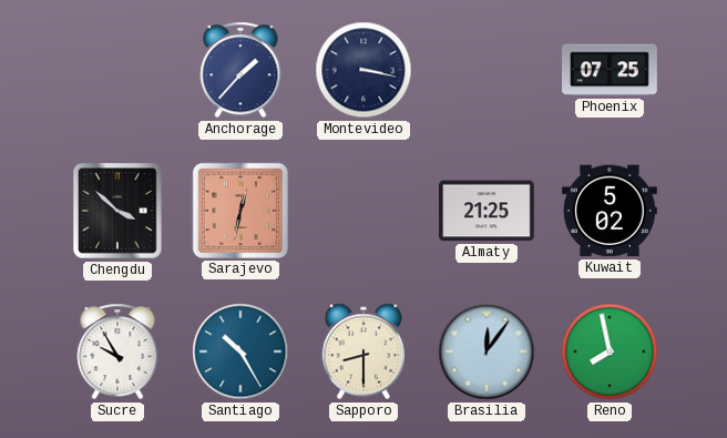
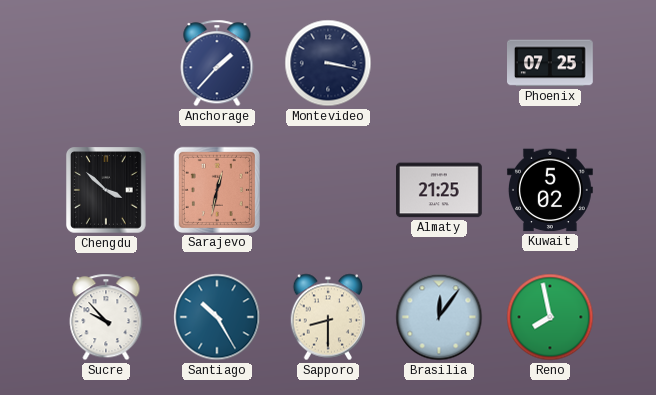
Sucre: 9:55 -> 9:53
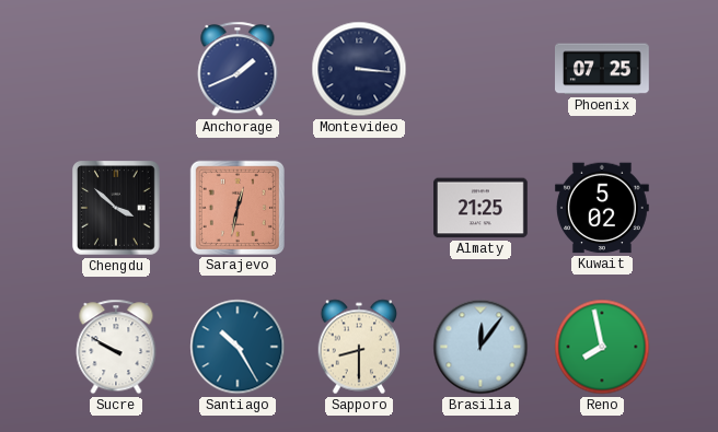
Anchorage: 1:37 -> 1:41
Montevideo: 3:17 -> 3:16
Sucre: 9:53 -> 9:50
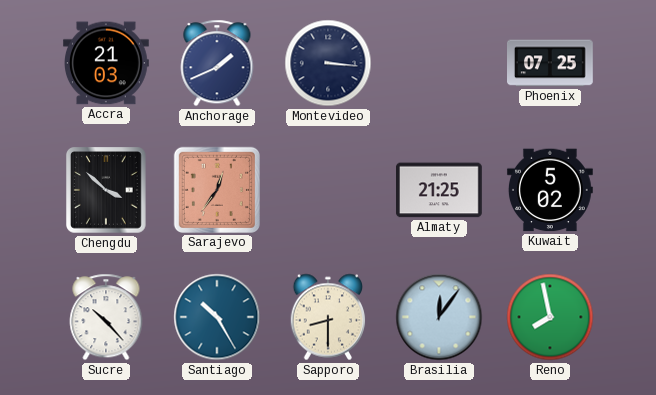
Accra: none -> 21:03
Sarajevo: 12:32 -> 12:36
Sucre: 9:50 -> 10:23
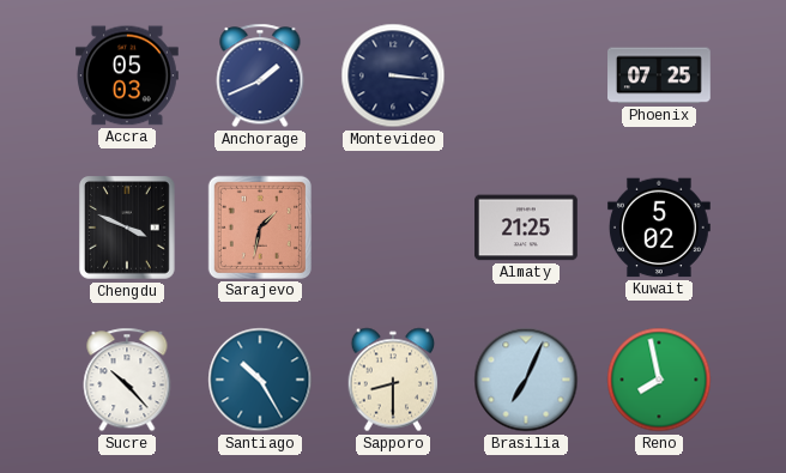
Accra: 21:03 -> 05:03
Chengdu: 3:52 -> 3:49
Sarajevo: 12:36 -> 1:32
Brasilia: 12:06 -> 7:04
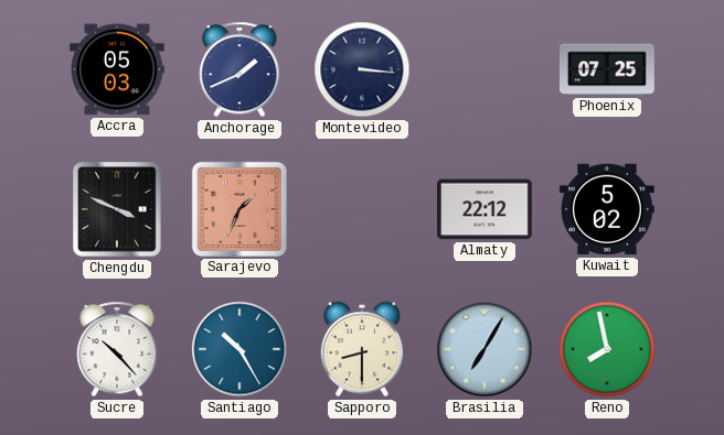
Sarajevo: 1:32 -> 1:34
Almaty: 21:25 -> 22:12
Brasilia: 7:04 -> 7:05
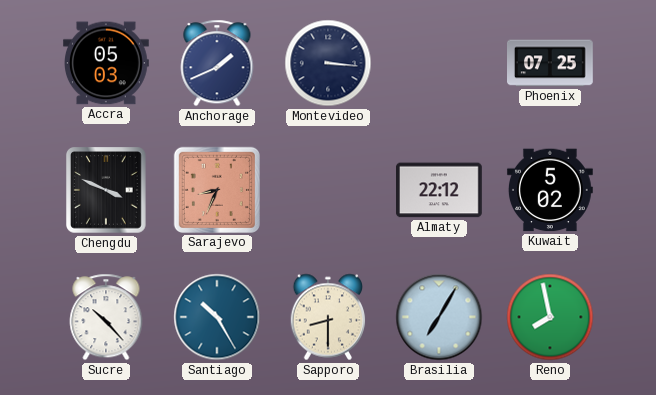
Sarajevo: 1:34 -> 8:34
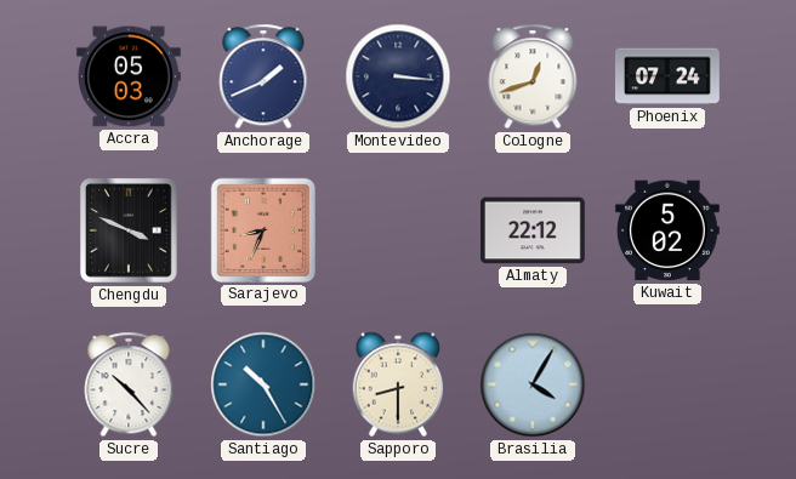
Cologne: none -> 12:42
Phoenix: 07:25 -> 07:24
Brasilia: 7:05 -> 4:05
Reno: 7:58 -> none
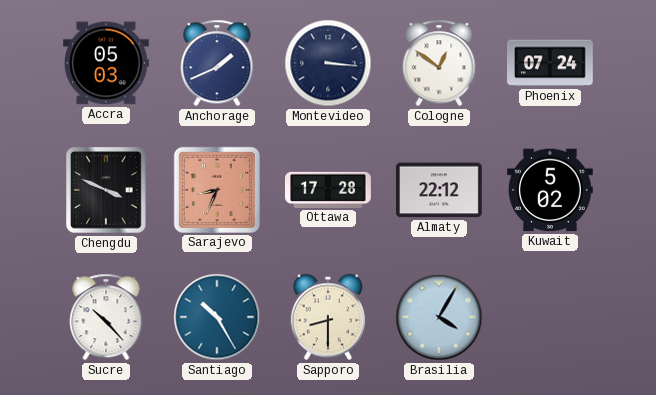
Cologne: 12:42 -> 12:51
Ottawa: none -> 17:28
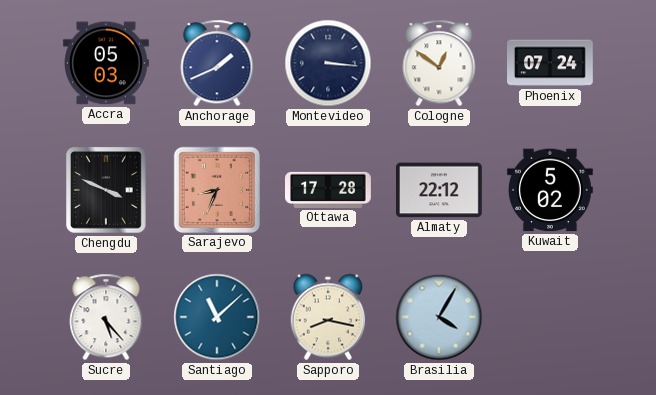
Sucre: 10:23 -> 5:23
Santiago: 10:25 -> 11:08
Sapporo: 8:30 -> 8:17
